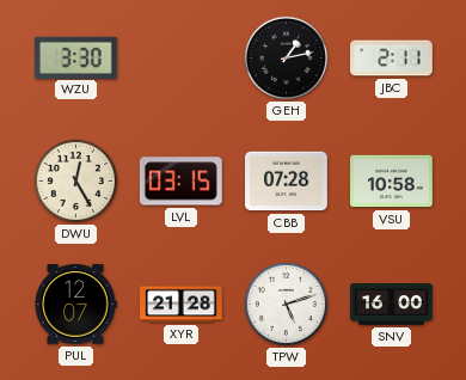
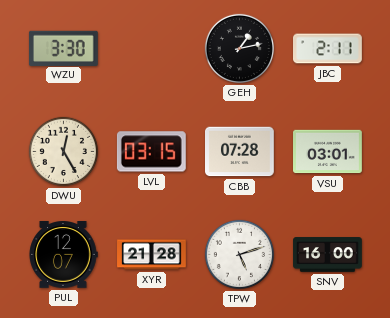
VSU: 10:58 -> 03:01
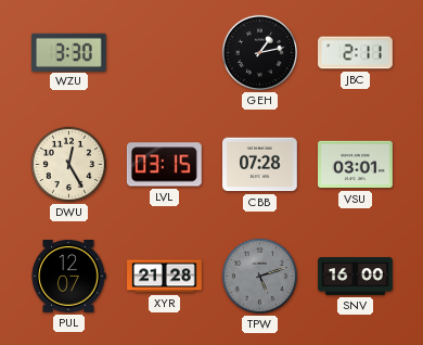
TPW dial: white -> grey
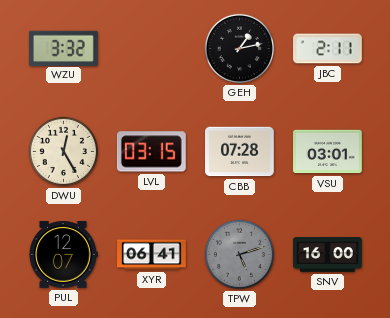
WZU: 3:30 -> 3:32
XYR: 21:28 -> 06:41
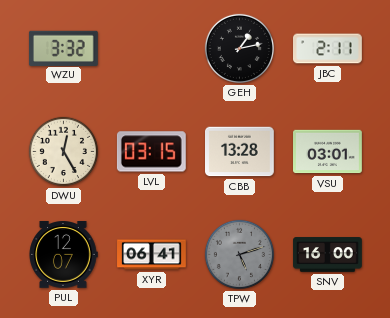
CBB: 07:28 -> 13:28
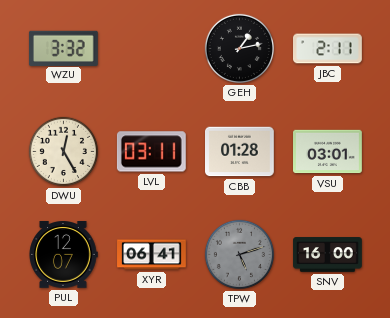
LVL: 03:15 -> 03:11
CBB: 13:28 -> 01:28
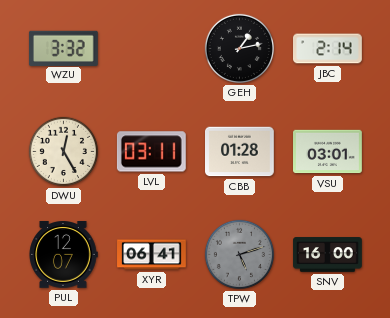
JBC: 2:11 -> 2:14
